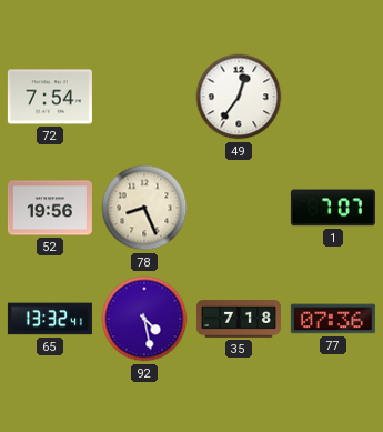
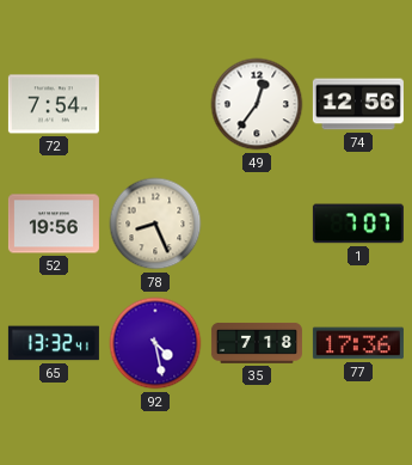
74: none -> 12:56
77: 07:36 -> 17:36
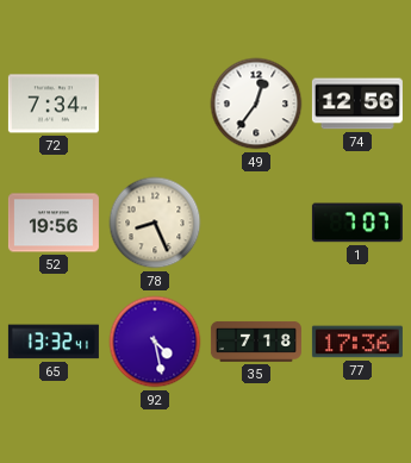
72: 7:54 -> 7:34
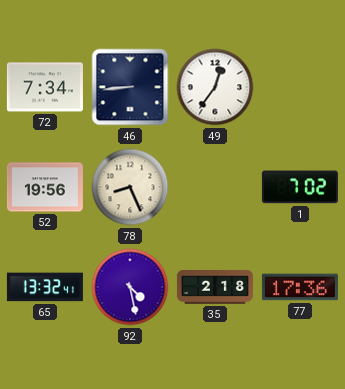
46: none -> 8:44
74: 12:56 -> none
1: 7:07 -> 7:02
35: 7:18 -> 2:18
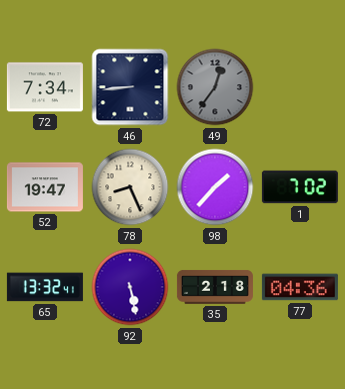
49 dial: white -> grey
52: 19:56 -> 19:47
98: none -> 1:37
92: 4:28 -> 5:28
77: 17:36 -> 04:36
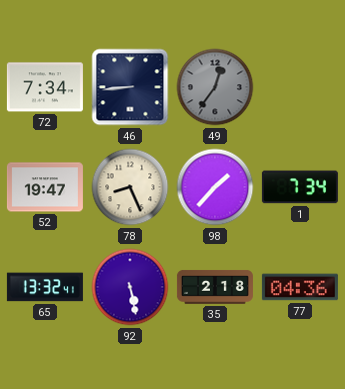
1: 7:02 -> 7:34
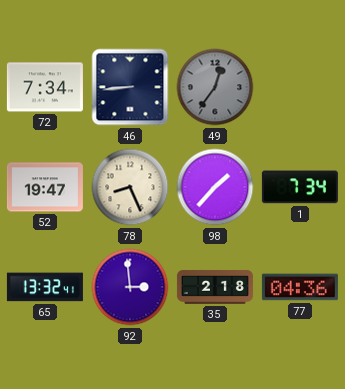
92: 5:28 -> 2:59
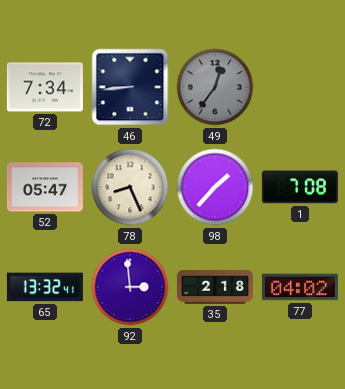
52: 19:47 -> 05:47
1: 7:34 -> 7:08
77: 04:36 -> 04:02
